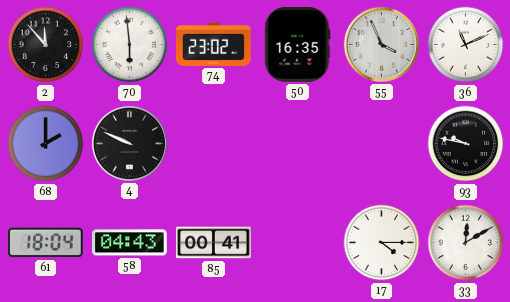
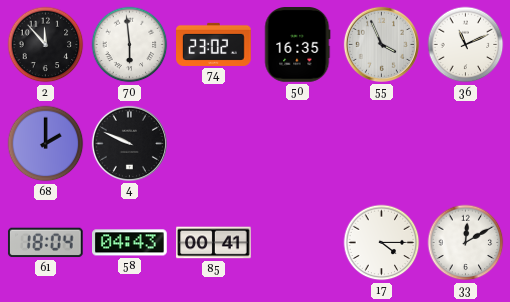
93: 9:47 -> none
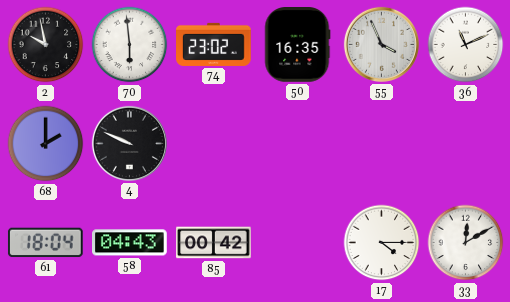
2: 11:53 -> 9:58
85: 00:41 -> 00:42
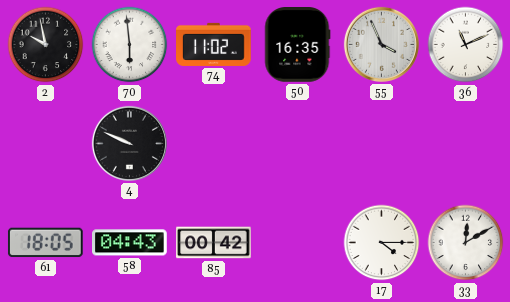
74: 23:02 -> 11:02
68: 2:00 -> none
61: 18:04 -> 18:05
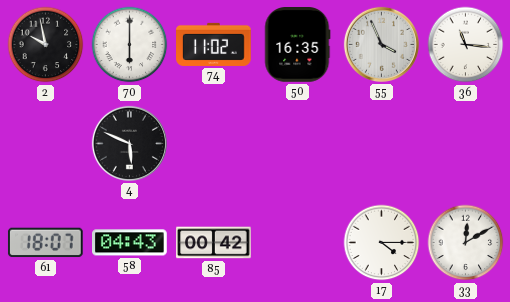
70: 5:59 -> 6:00
36: 11:11 -> 11:16
4: 9:49 -> 5:49
61: 18:05 -> 18:07
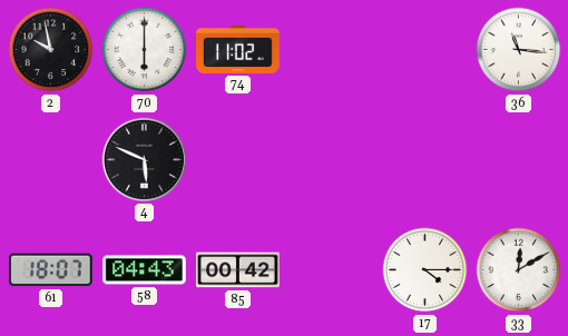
50: 16:35 -> none
55: 3:56 -> none
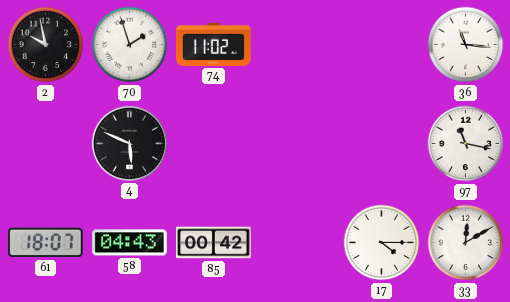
70: 6:00 -> 1:57
97: none -> 11:17
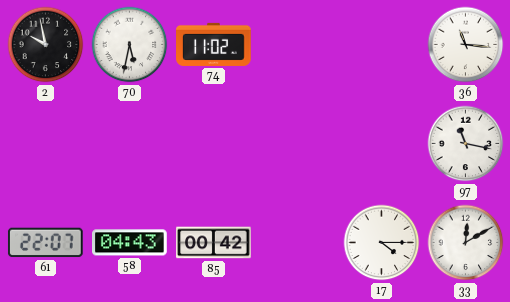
70: 1:57 -> 5:32
4: 5:49 -> none
61: 18:07 -> 22:07
